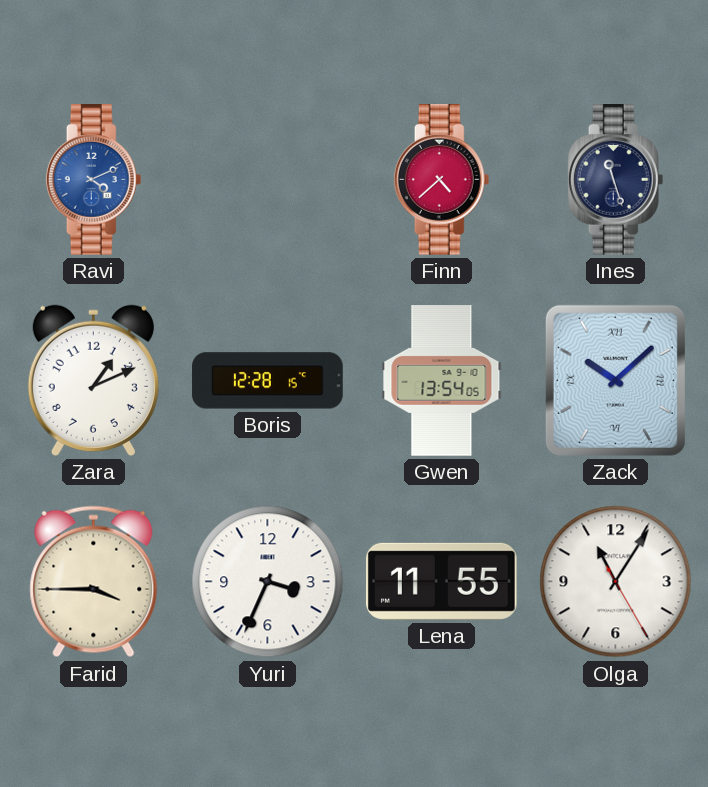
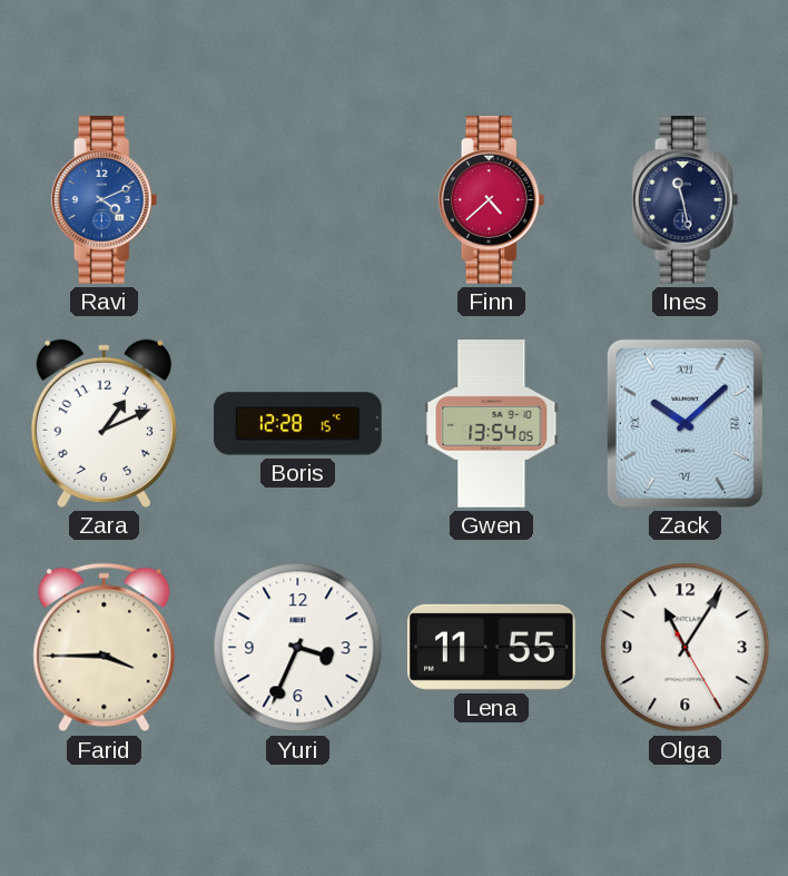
Ines: 11:27 -> 11:28
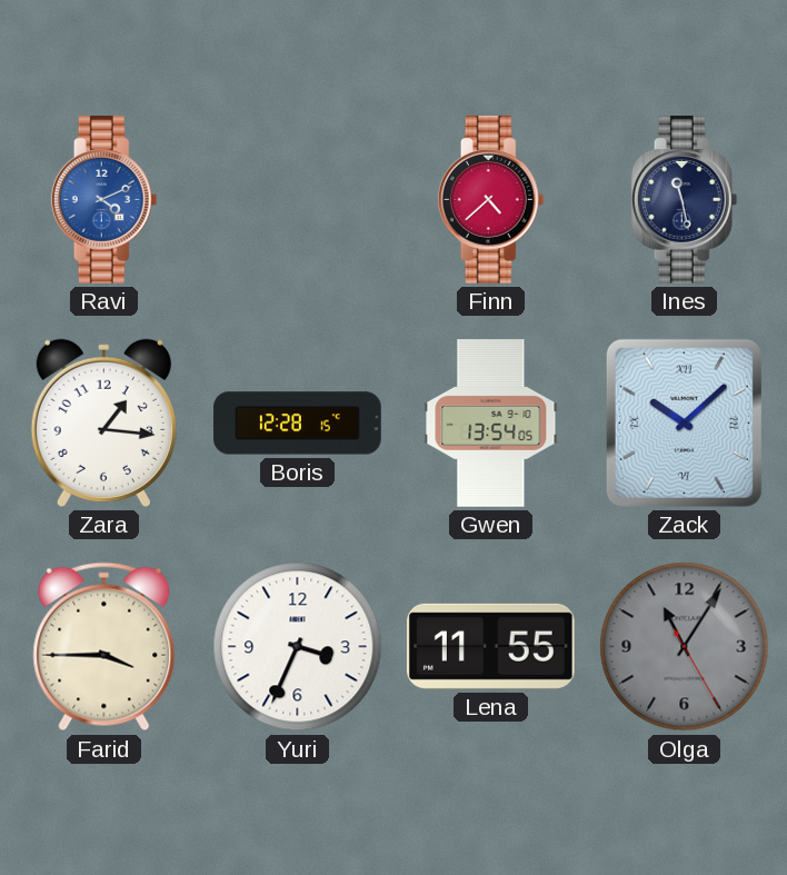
Zara: 1:11 -> 1:16
Olga dial: white -> grey
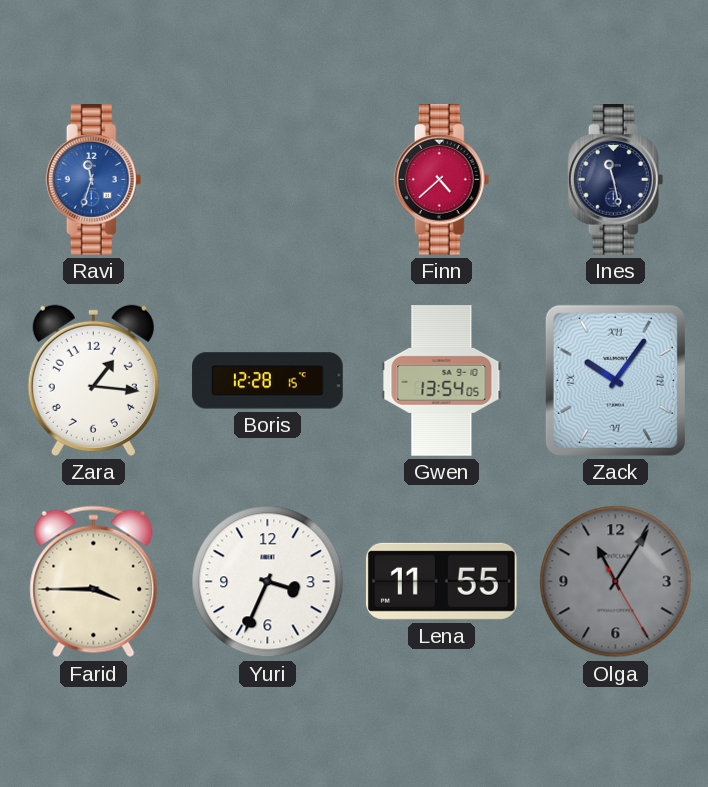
Ravi: 4:11 -> 11:33
Zack: 10:08 -> 10:06
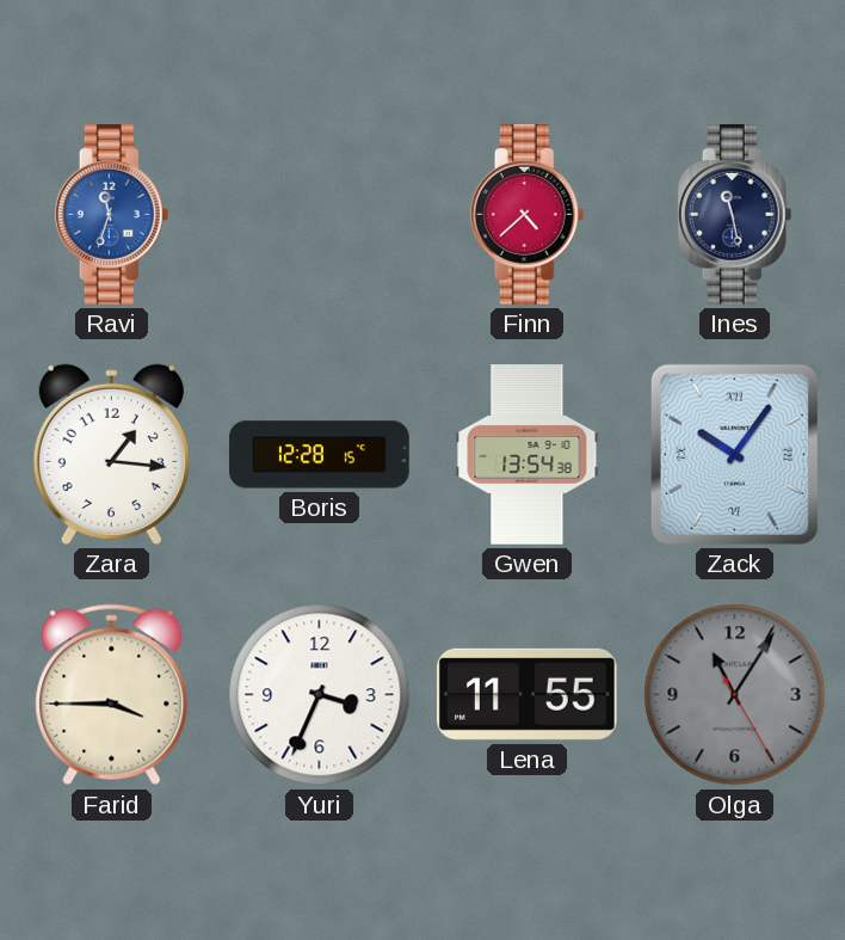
Gwen: 13:54:05 -> 13:54:38
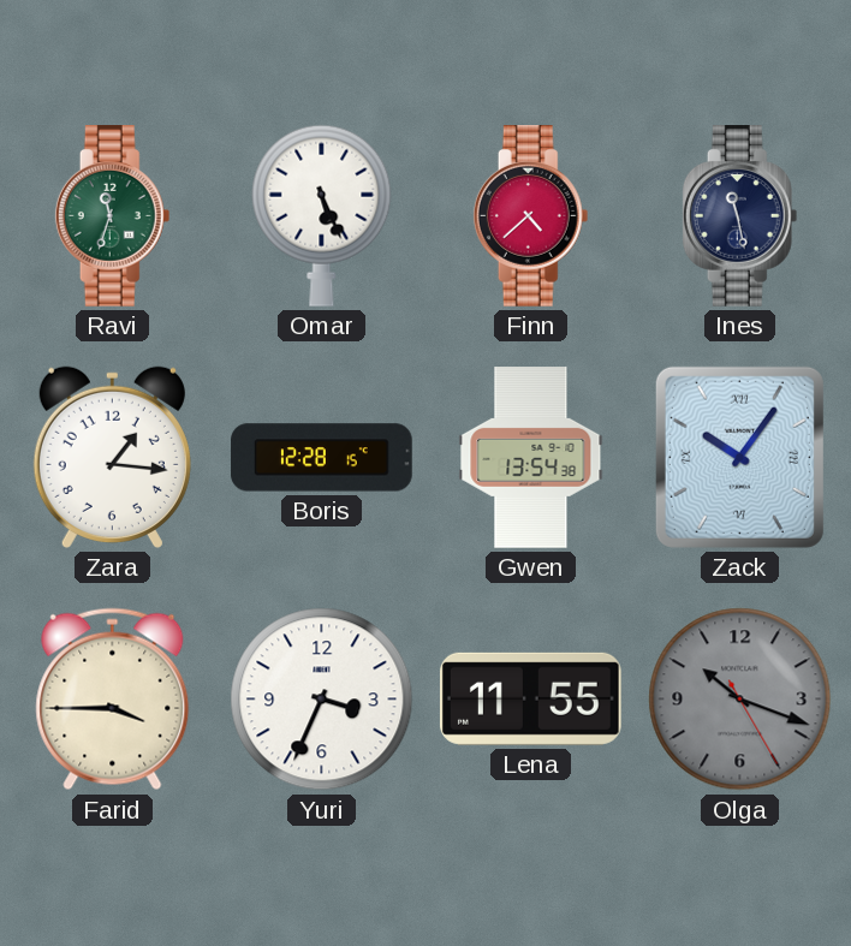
Ravi dial: blue -> green
Omar: none -> 5:26
Olga: 11:05 -> 10:18
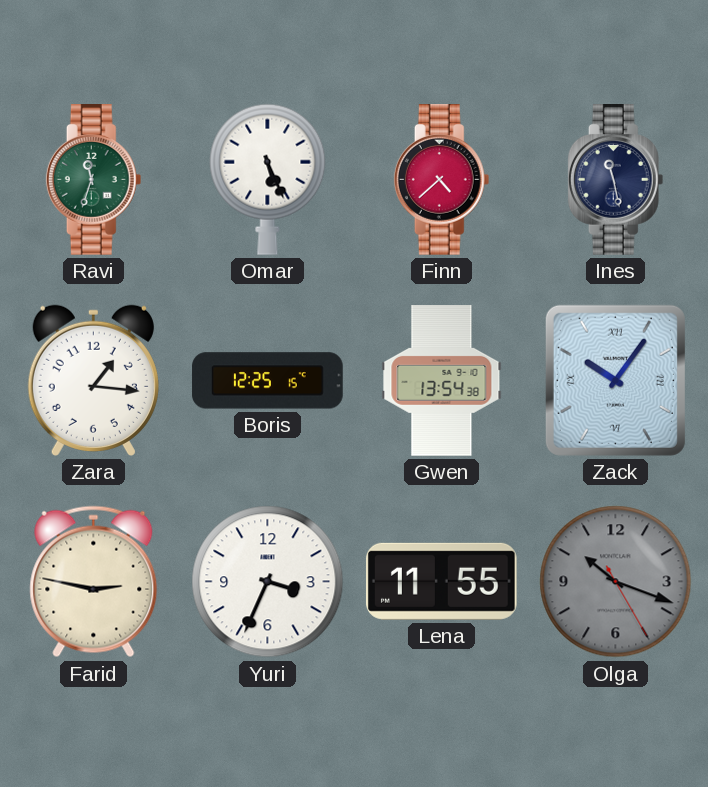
Boris: 12:28 -> 12:25
Farid: 3:45 -> 2:47
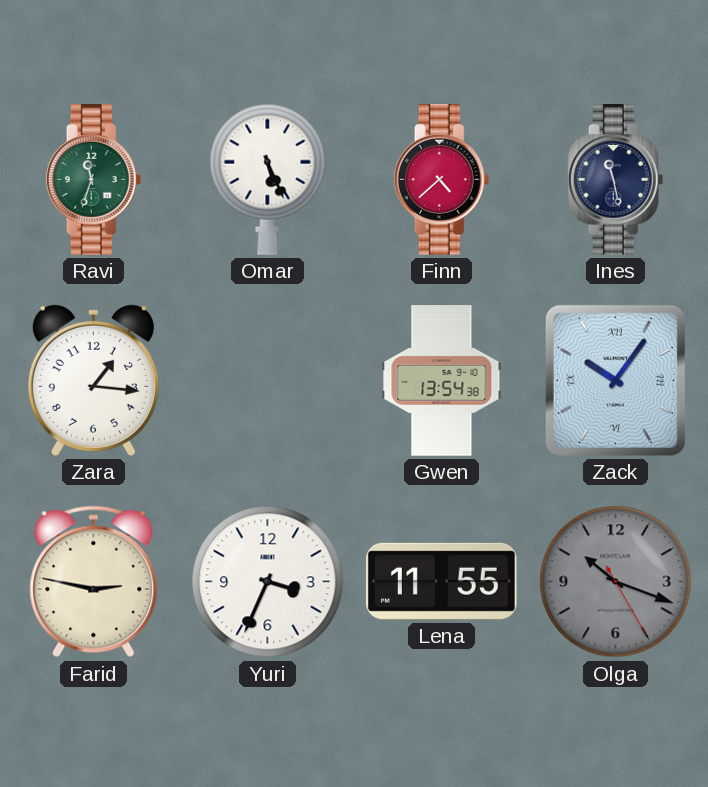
Boris: 12:25 -> none
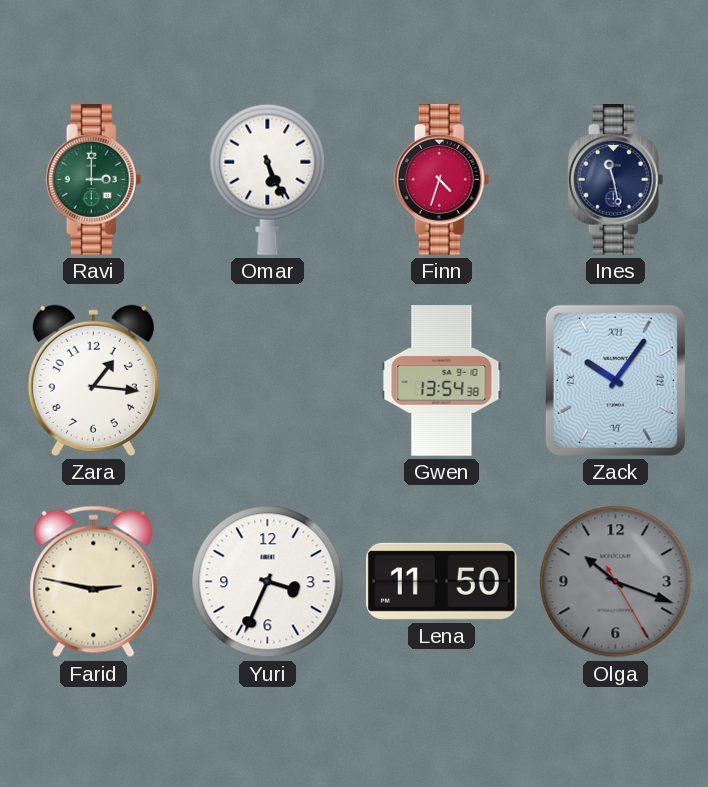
Ravi: 11:33 -> 3:00
Finn: 4:38 -> 4:33
Lena: 11:55 -> 11:50
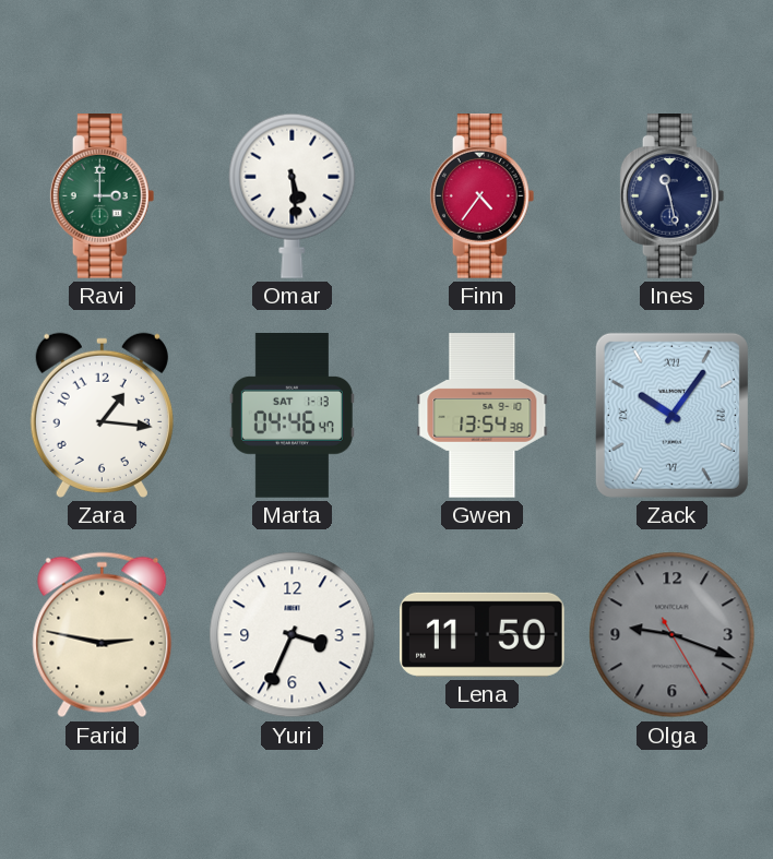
Omar: 5:26 -> 5:29
Finn: 4:33 -> 4:36
Marta: none -> 04:46
Olga: 10:18 -> 9:18
